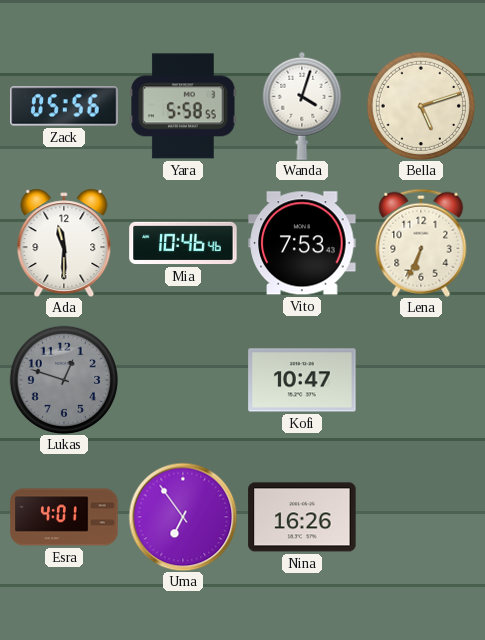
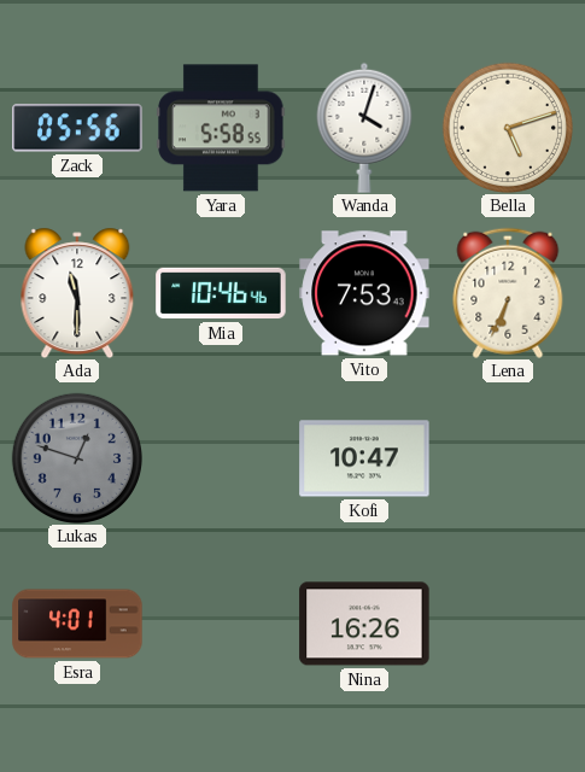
Uma: 6:54 -> none
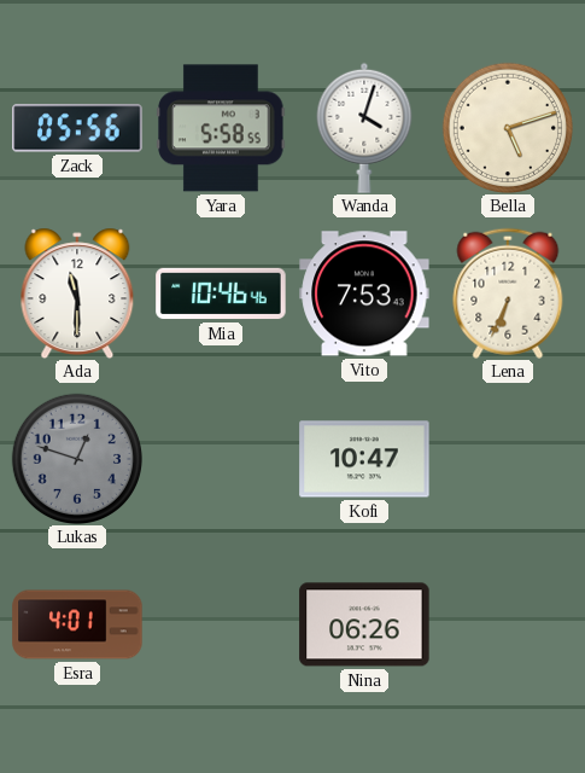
Nina: 16:26 -> 06:26
